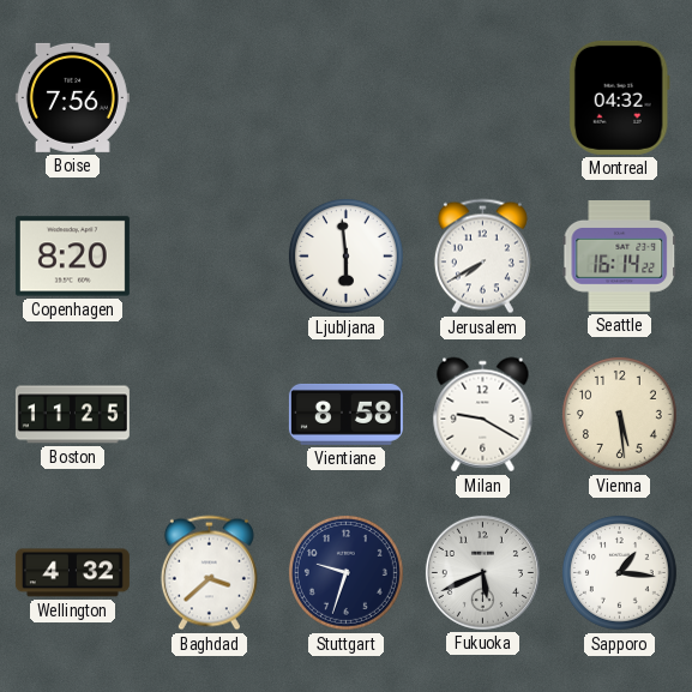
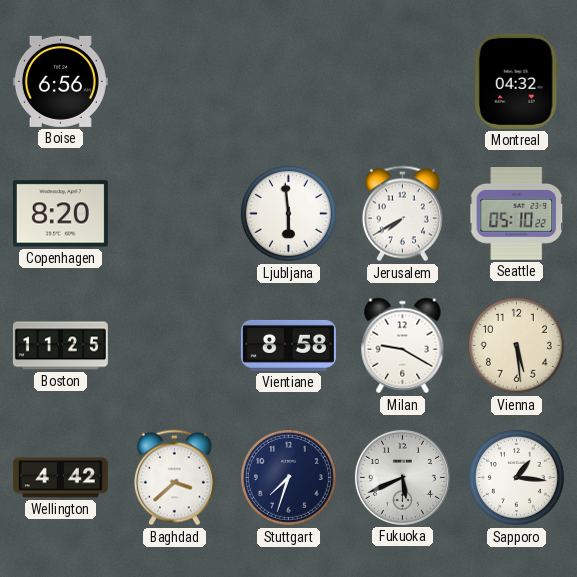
Boise: 7:56 -> 6:56
Seattle: 16:14 -> 05:10
Wellington: 4:32 -> 4:42
Stuttgart: 9:33 -> 7:33
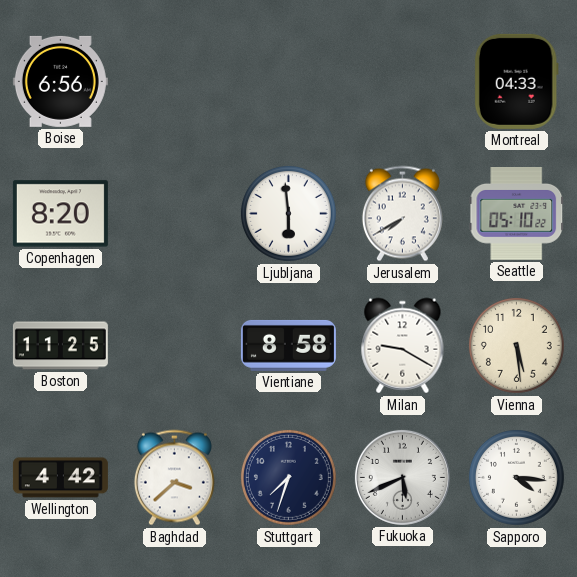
Montreal: 04:32 -> 04:33
Sapporo: 1:16 -> 4:16
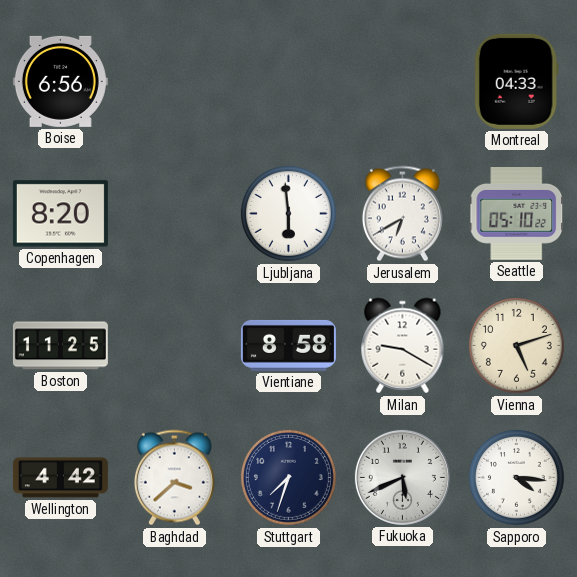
Jerusalem: 7:40 -> 6:40
Vienna: 5:29 -> 5:12
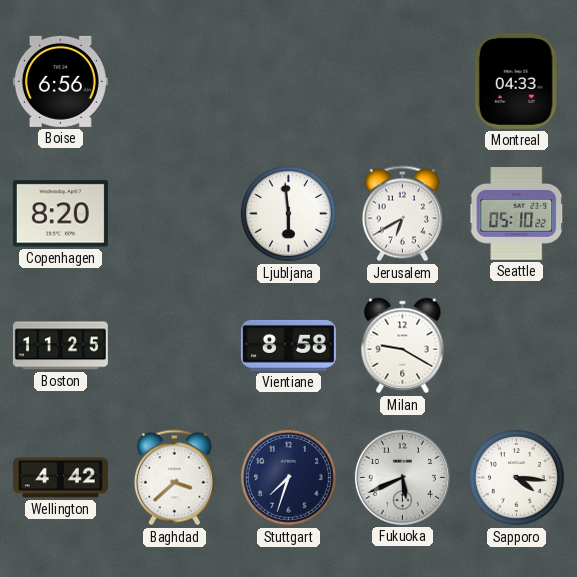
Vienna: 5:12 -> none
